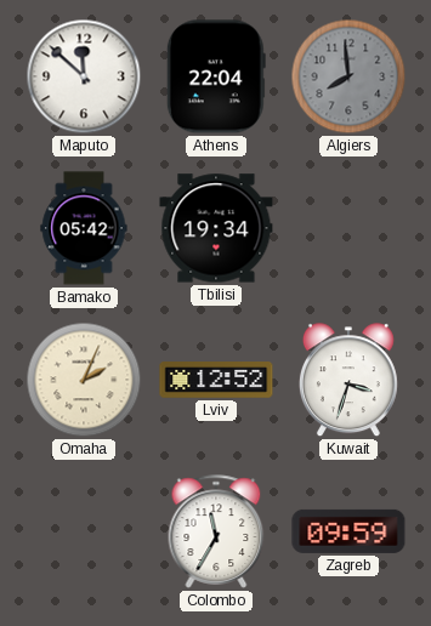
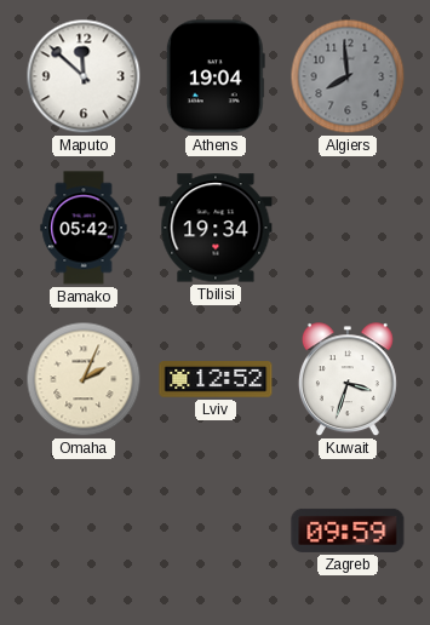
Athens: 22:04 -> 19:04
Colombo: 11:35 -> none
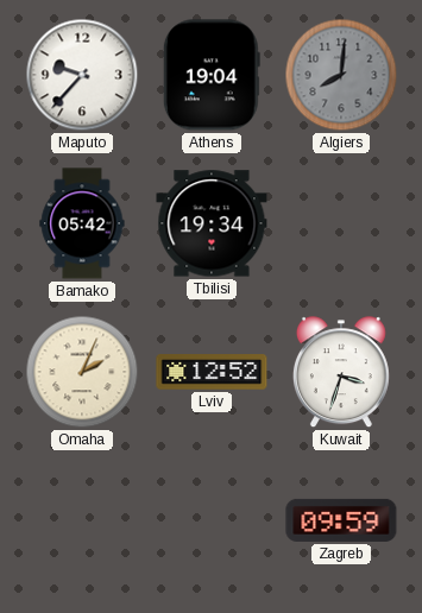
Maputo: 11:52 -> 9:37
Algiers: 7:59 -> 8:01
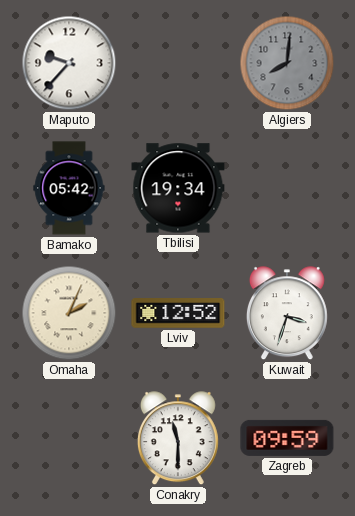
Athens: 19:04 -> none
Conakry: none -> 11:30
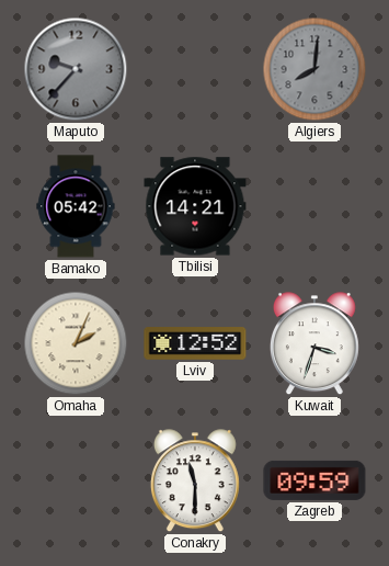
Maputo dial: white -> grey
Tbilisi: 19:34 -> 14:21
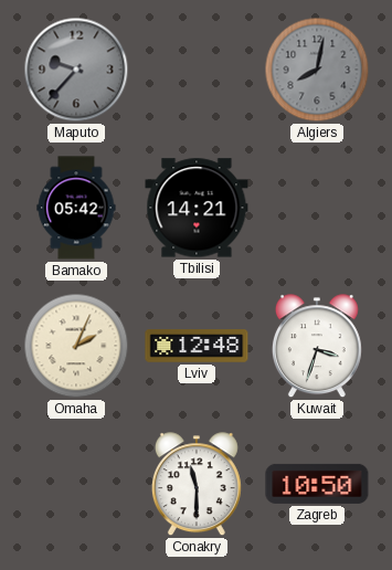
Algiers: 8:01 -> 8:02
Lviv: 12:52 -> 12:48
Zagreb: 09:59 -> 10:50
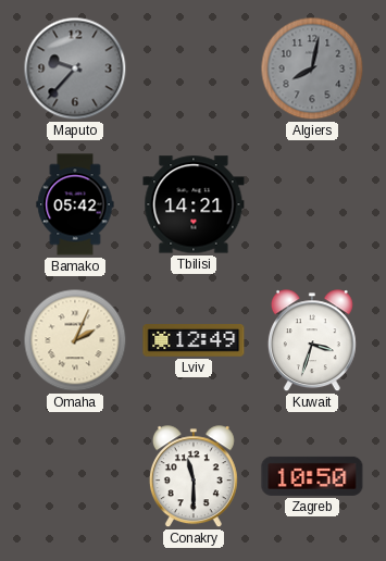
Lviv: 12:48 -> 12:49
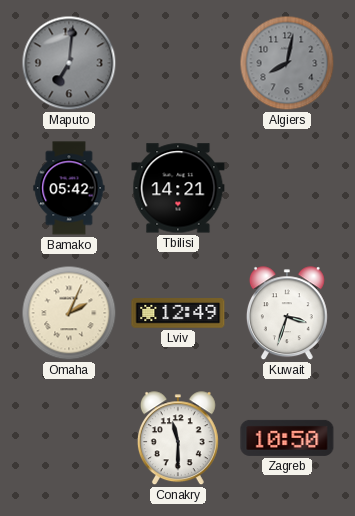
Maputo: 9:37 -> 7:01
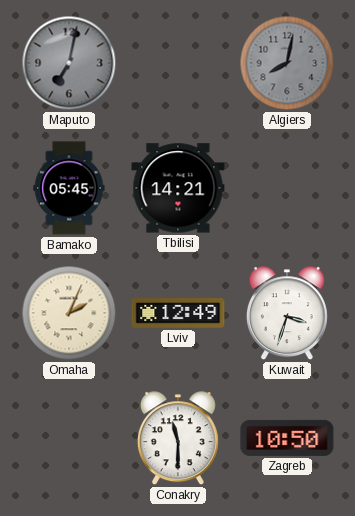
Maputo: 7:01 -> 7:02
Bamako: 05:42 -> 05:45
